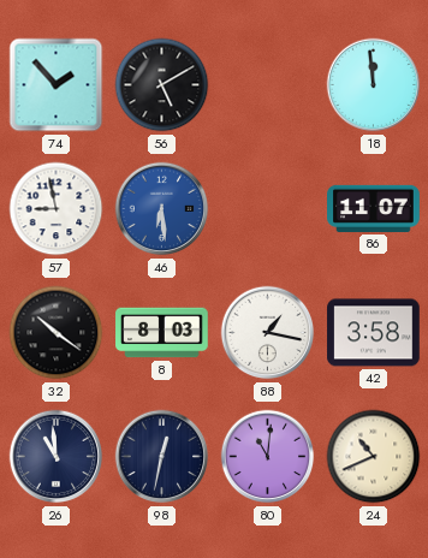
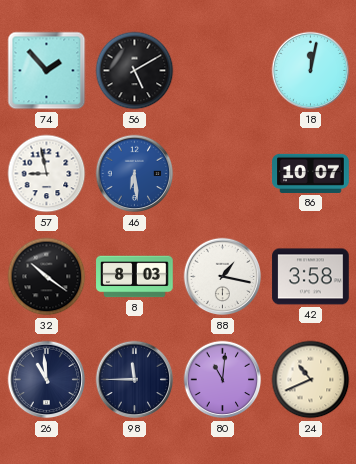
18: 11:59 -> 12:02
86: 11:07 -> 10:07
98: 12:32 -> 11:45
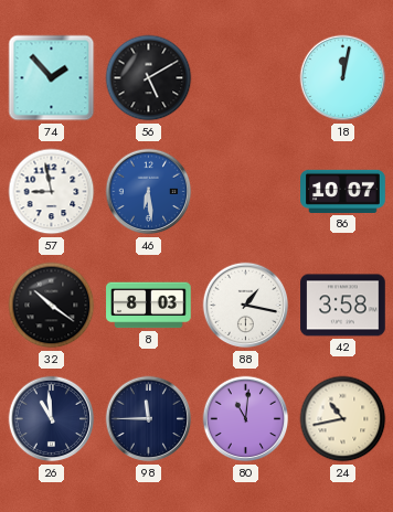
24: 10:41 -> 10:43
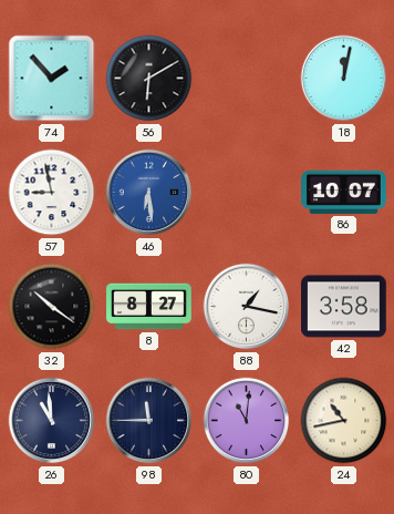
56: 5:10 -> 6:10
8: 8:03 -> 8:27
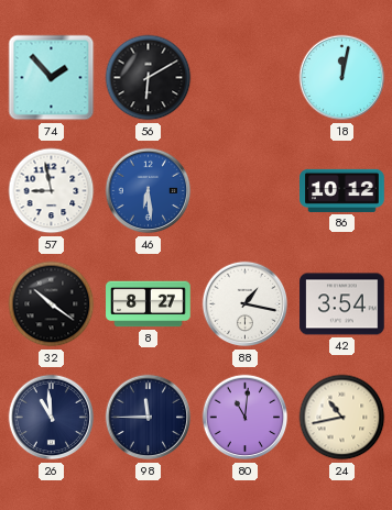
86: 10:07 -> 10:12
42: 3:58 -> 3:54
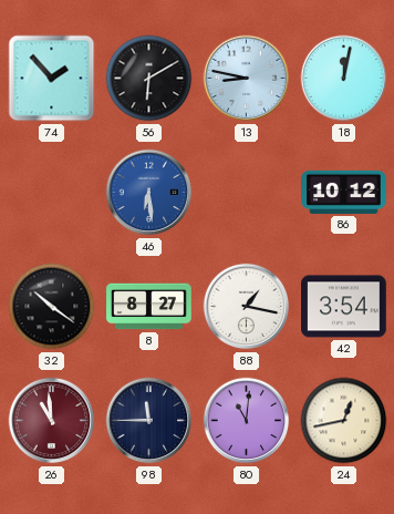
13: none -> 8:47
57: 8:58 -> none
26 dial: navy -> burgundy
24: 10:43 -> 12:43
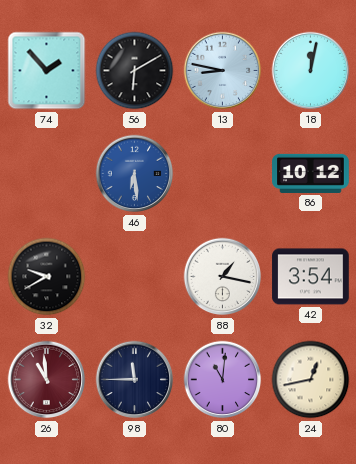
32: 10:21 -> 9:40
8: 8:27 -> none
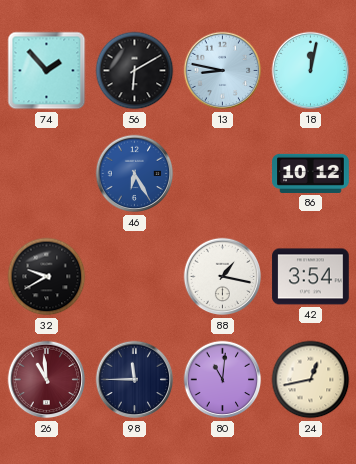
46: 6:29 -> 6:25
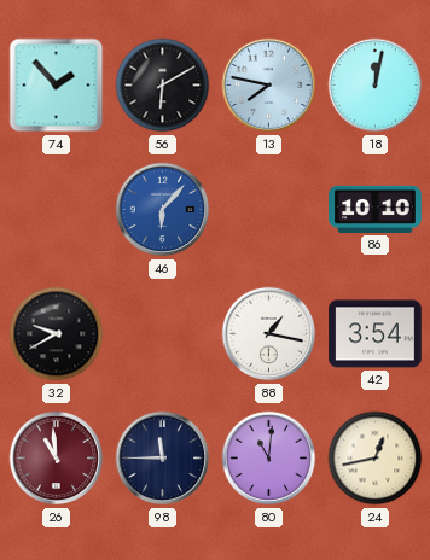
13: 8:47 -> 7:47
46: 6:25 -> 6:07
86: 10:12 -> 10:10
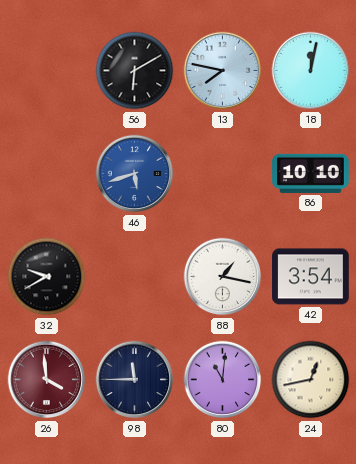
74: 1:53 -> none
46: 6:07 -> 5:42
26: 10:59 -> 3:59
